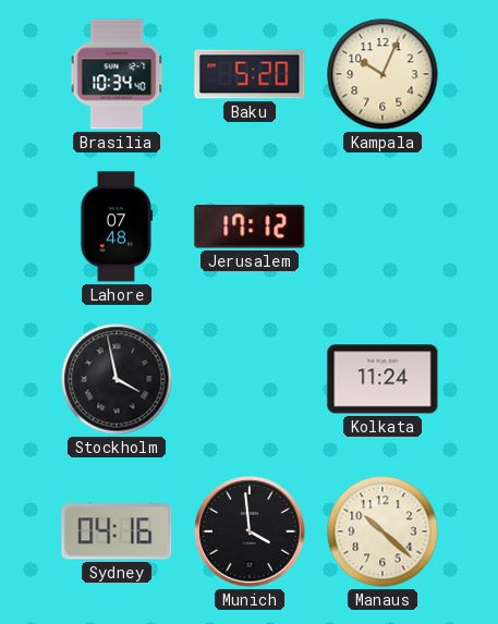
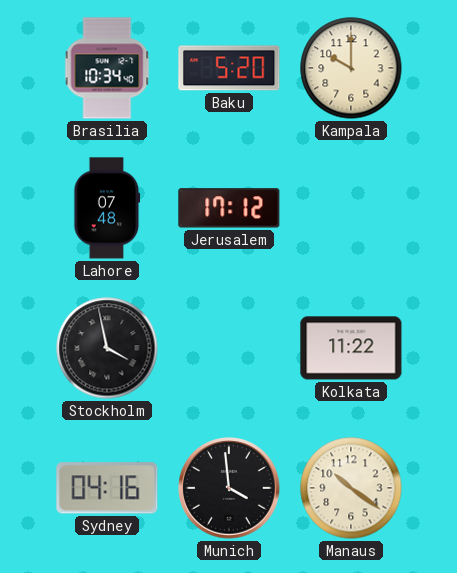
Kampala: 10:04 -> 10:00
Kolkata: 11:24 -> 11:22
Manaus: 10:22 -> 10:21
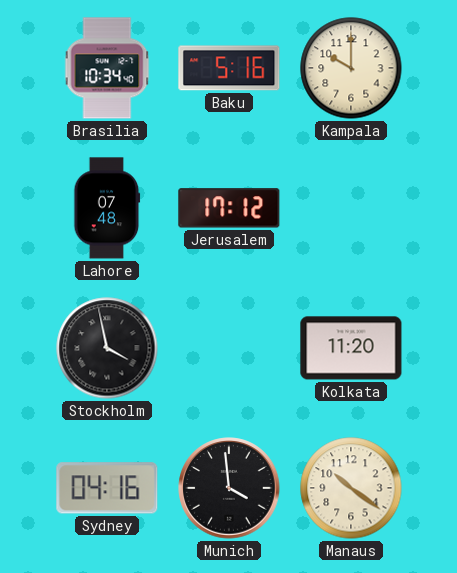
Baku: 5:20 -> 5:16
Kolkata: 11:22 -> 11:20
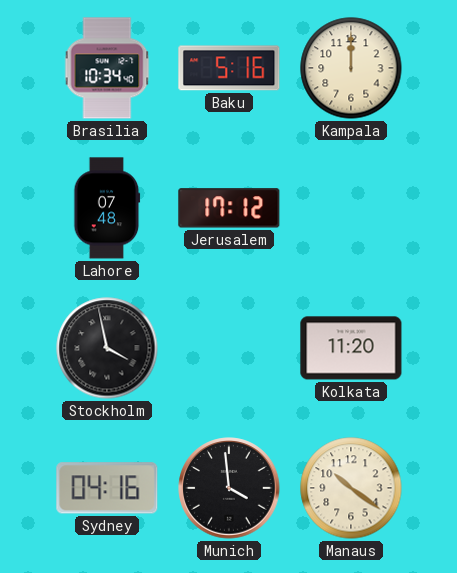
Kampala: 10:00 -> 12:00
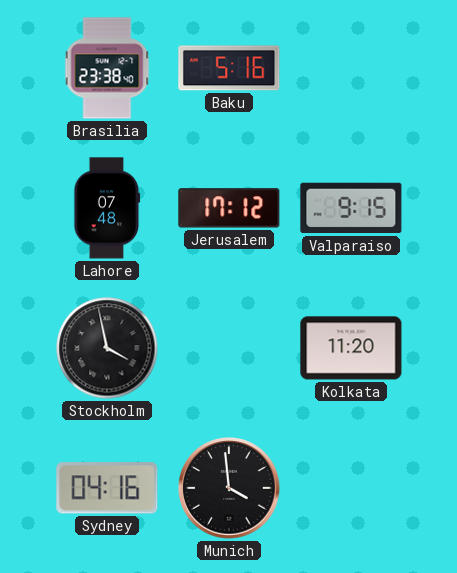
Brasilia: 10:34 -> 23:38
Kampala: 12:00 -> none
Valparaiso: none -> 9:15
Manaus: 10:21 -> none
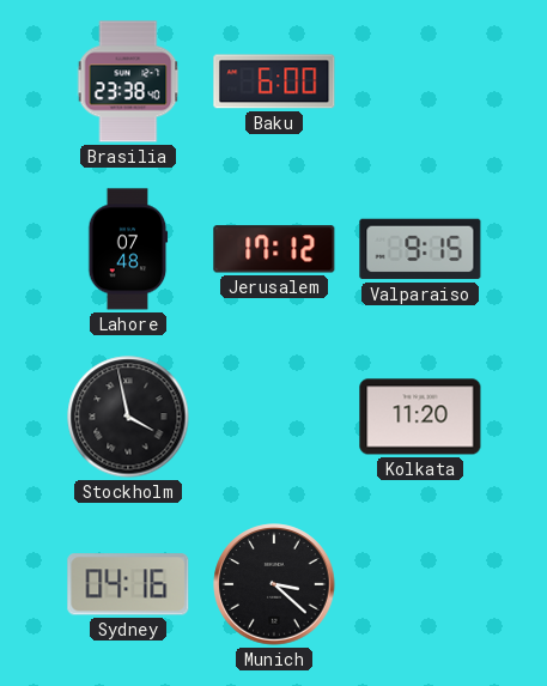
Baku: 5:16 -> 6:00
Munich: 3:59 -> 3:22
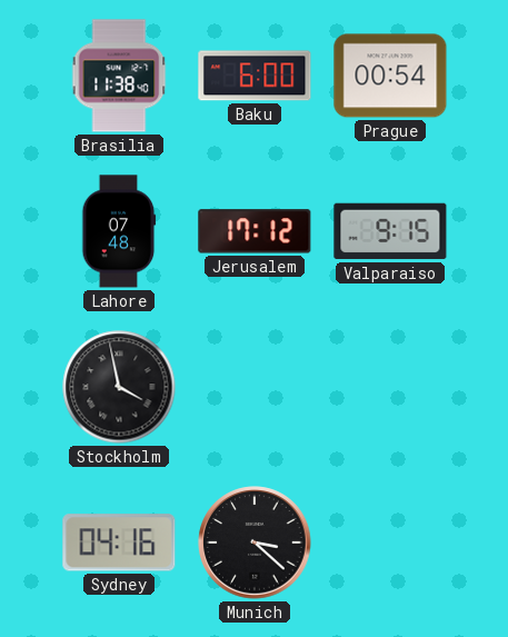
Brasilia: 23:38 -> 11:38
Prague: none -> 00:54
Kolkata: 11:20 -> none
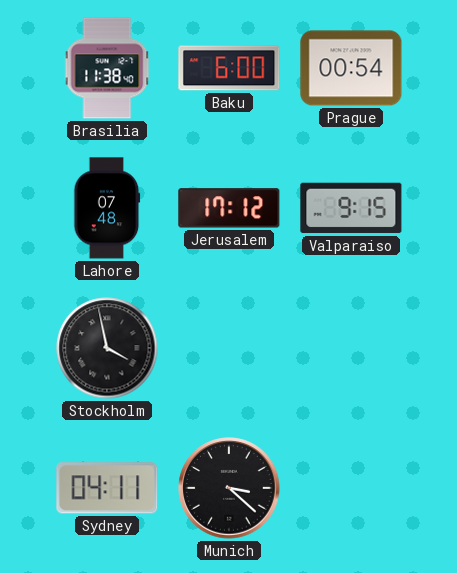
Sydney: 04:16 -> 04:11
